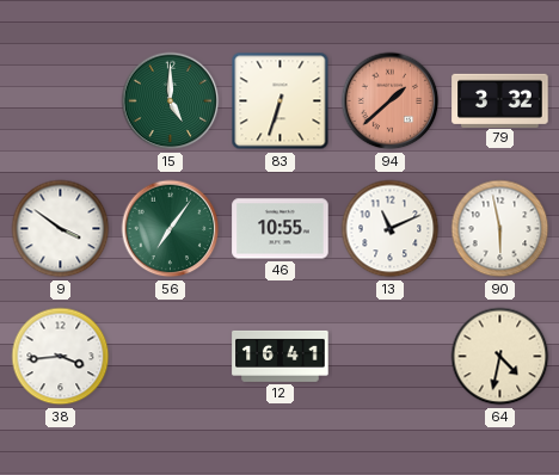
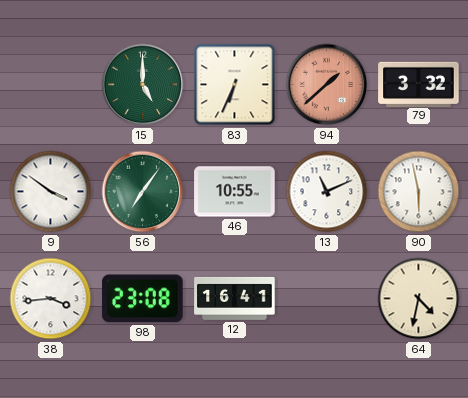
83: 6:33 -> 6:34
98: none -> 23:08
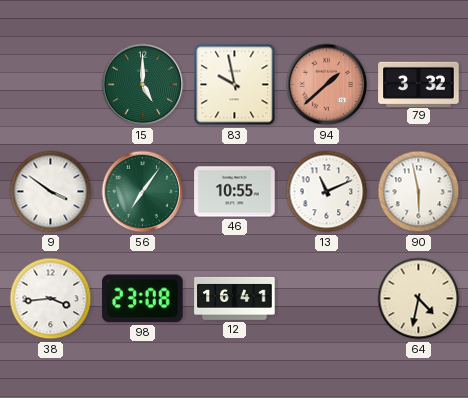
83: 6:34 -> 9:58
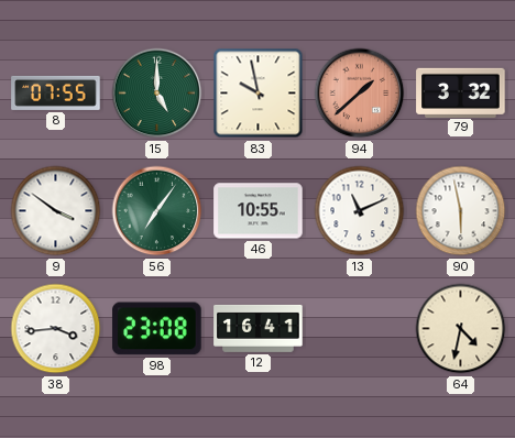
8: none -> 07:55
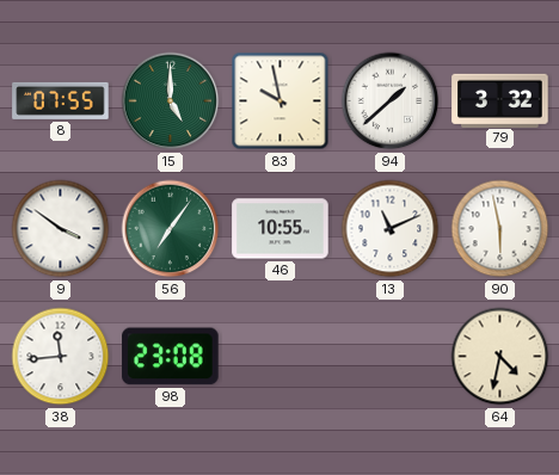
94 dial: salmon -> white
38: 3:44 -> 11:44
12: 16:41 -> none
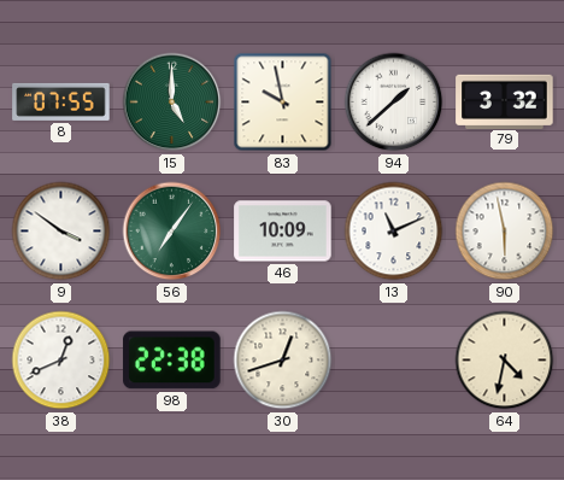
46: 10:55 -> 10:09
38: 11:44 -> 12:41
98: 23:08 -> 22:38
30: none -> 12:42
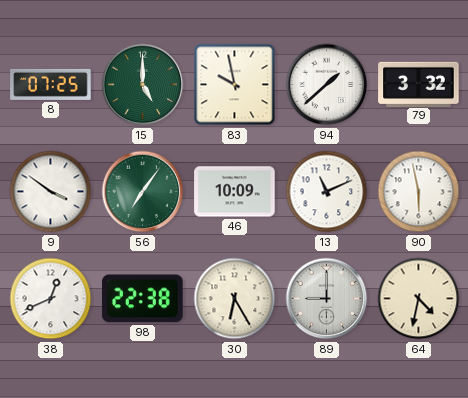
8: 07:55 -> 07:25
30: 12:42 -> 6:25
89: none -> 9:00
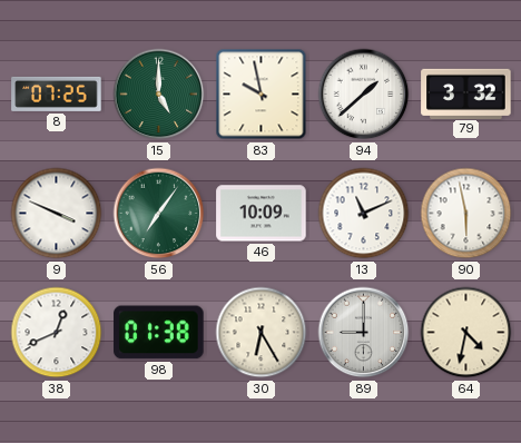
9: 3:51 -> 3:49
98: 22:38 -> 01:38
